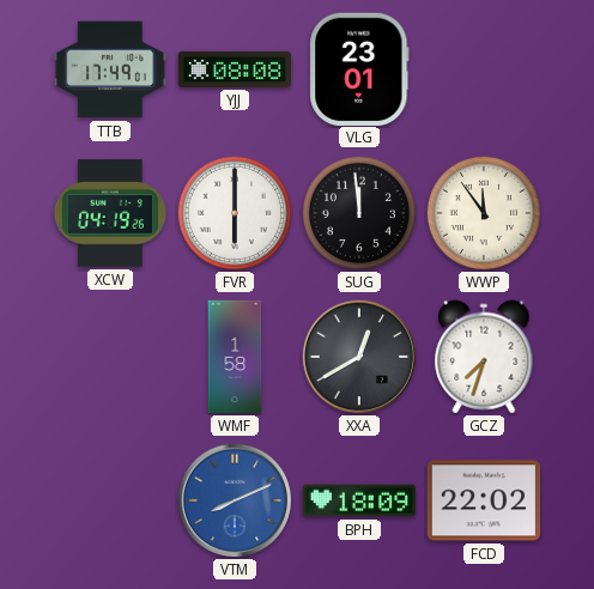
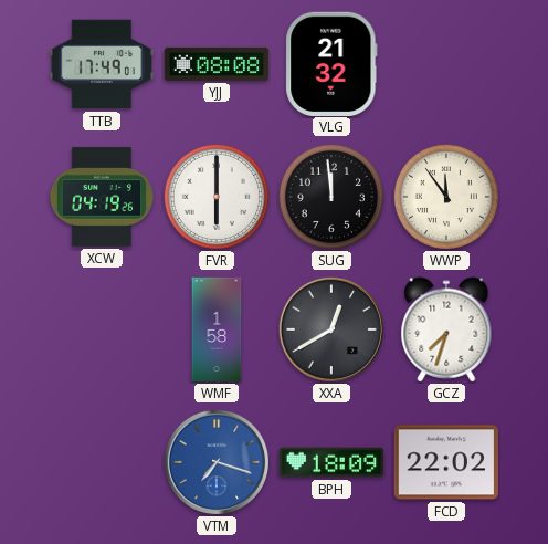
VLG: 23:01 -> 21:32
VTM: 8:11 -> 7:18
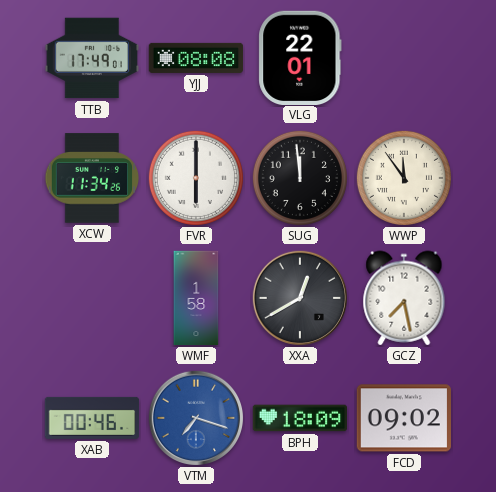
VLG: 21:32 -> 22:01
XCW: 04:19 -> 11:34
GCZ: 7:33 -> 7:28
XAB: none -> 00:46
FCD: 22:02 -> 09:02
